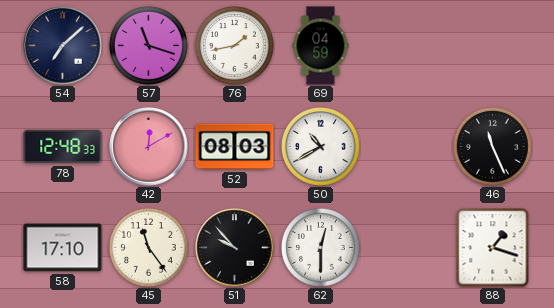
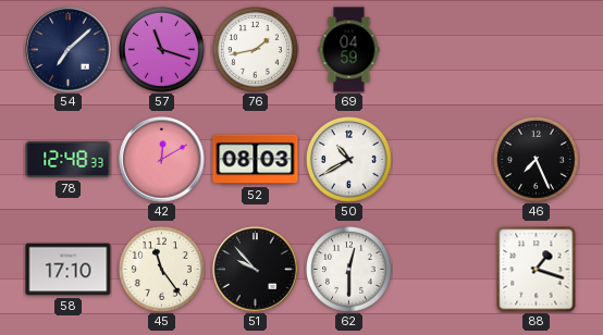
46: 11:26 -> 7:26
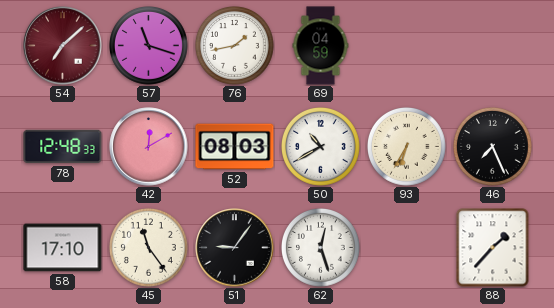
54 dial: navy -> burgundy
93: none -> 6:35
51: 9:53 -> 9:06
62: 12:30 -> 12:27
88: 1:18 -> 1:37
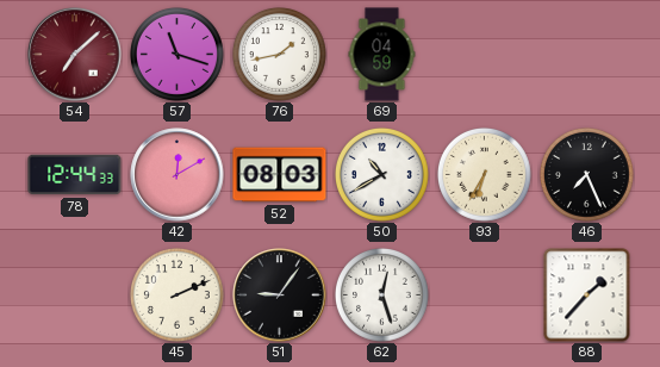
78: 12:48 -> 12:44
58: 17:10 -> none
45: 11:24 -> 2:11
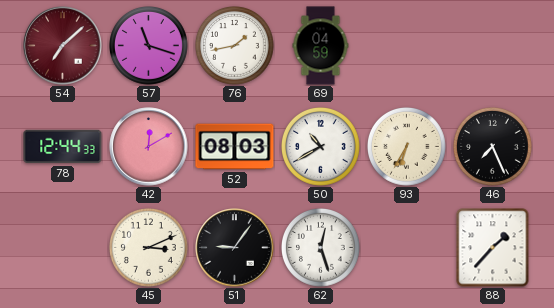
45: 2:11 -> 3:11
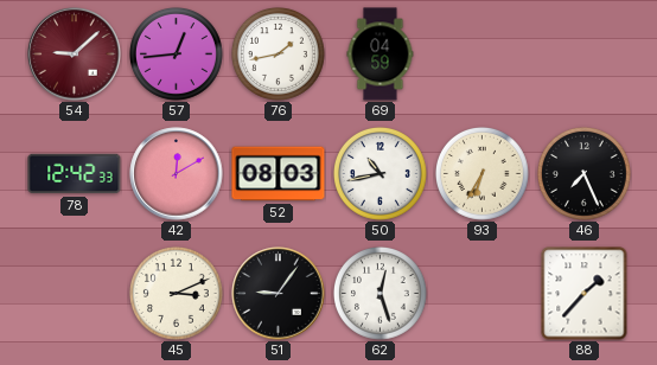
54: 7:08 -> 9:08
57: 11:18 -> 12:44
78: 12:44 -> 12:42
50: 10:40 -> 10:43
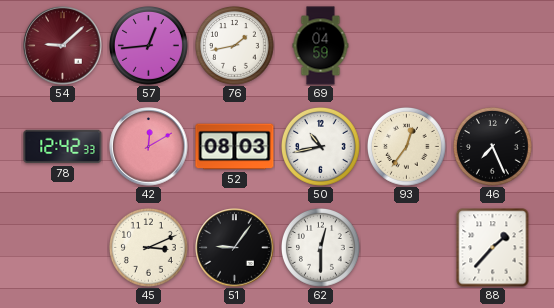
93: 6:35 -> 12:36
62: 12:27 -> 12:30
